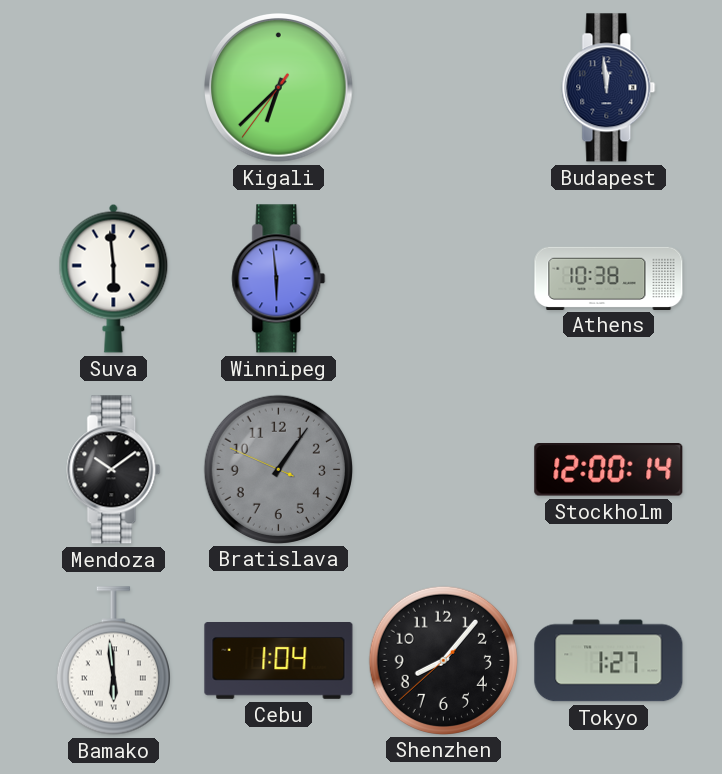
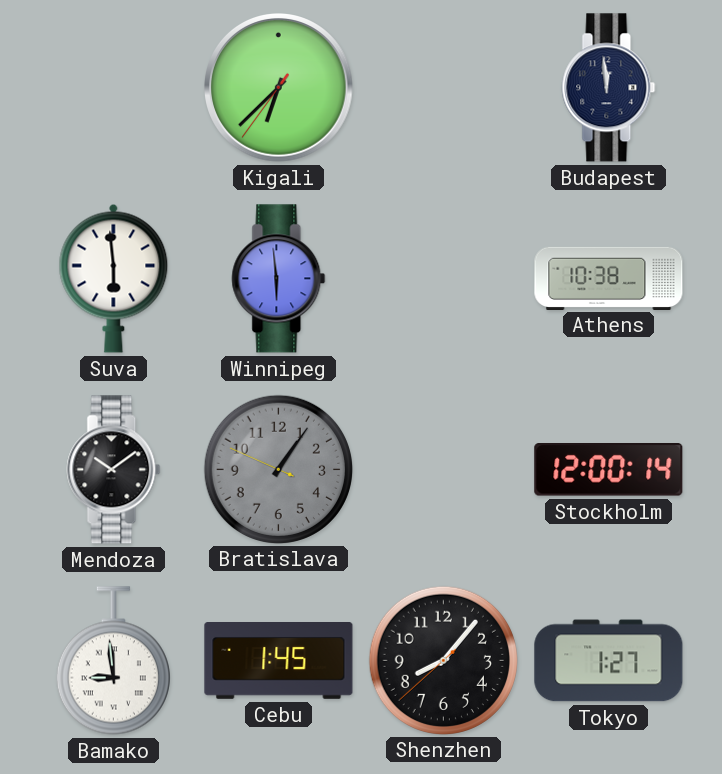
Bamako: 5:59 -> 8:59
Cebu: 1:04 -> 1:45
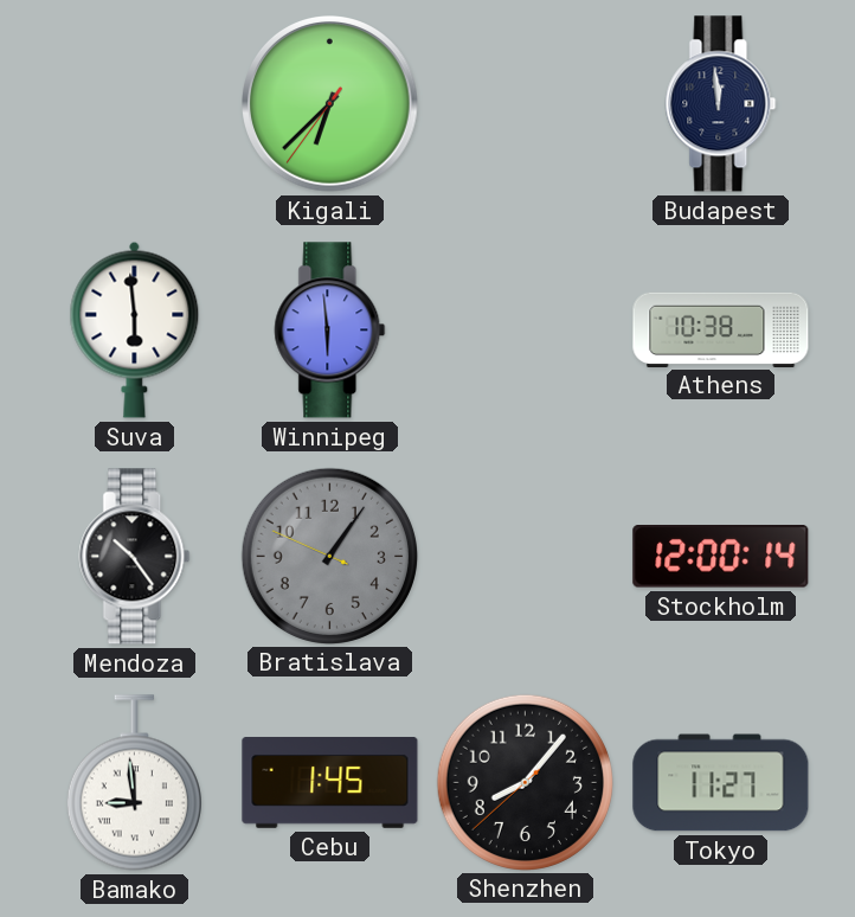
Mendoza: 10:09 -> 10:24
Tokyo: 1:27 -> 11:27
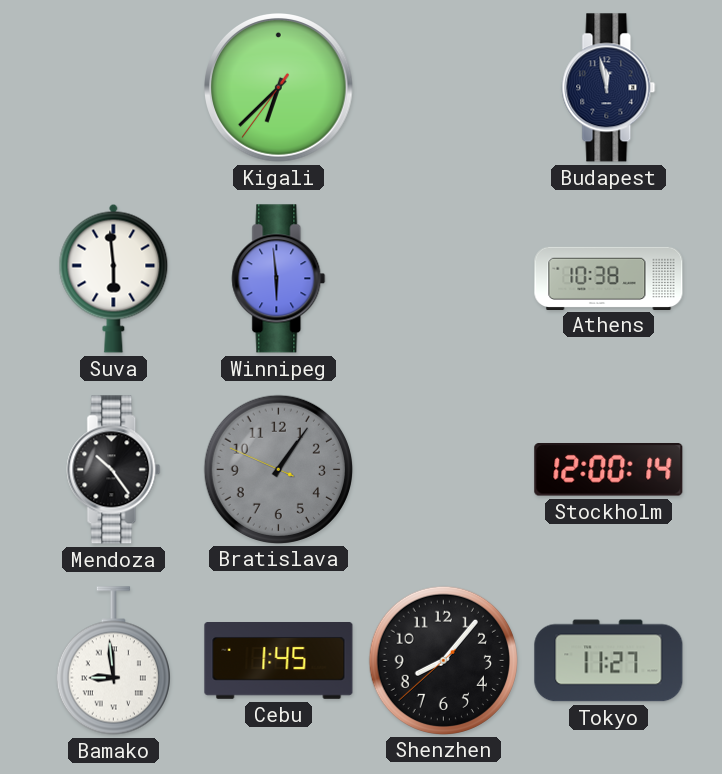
Budapest: 11:59 -> 11:58
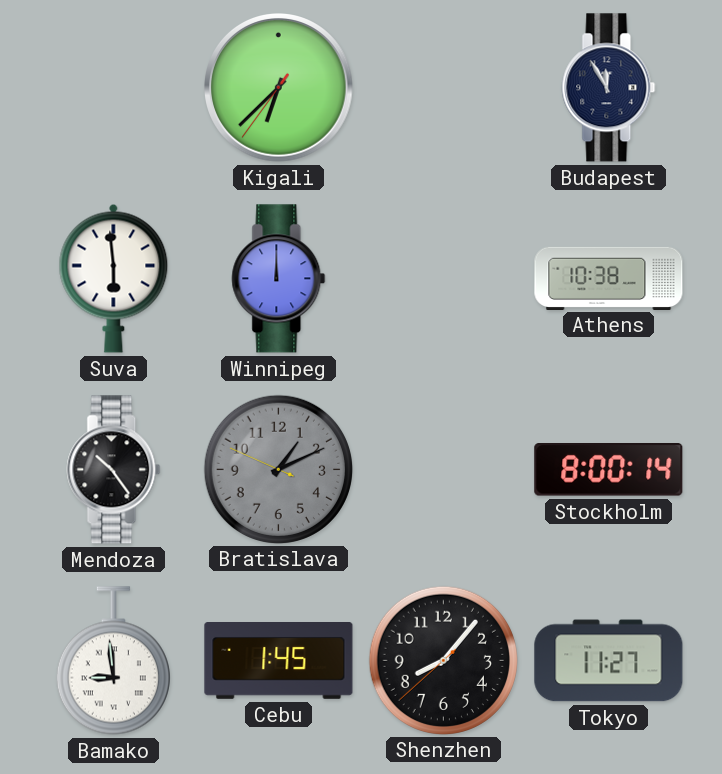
Budapest: 11:58 -> 11:55
Winnipeg: 5:59 -> 12:00
Bratislava: 1:05 -> 1:10
Stockholm: 12:00 -> 8:00
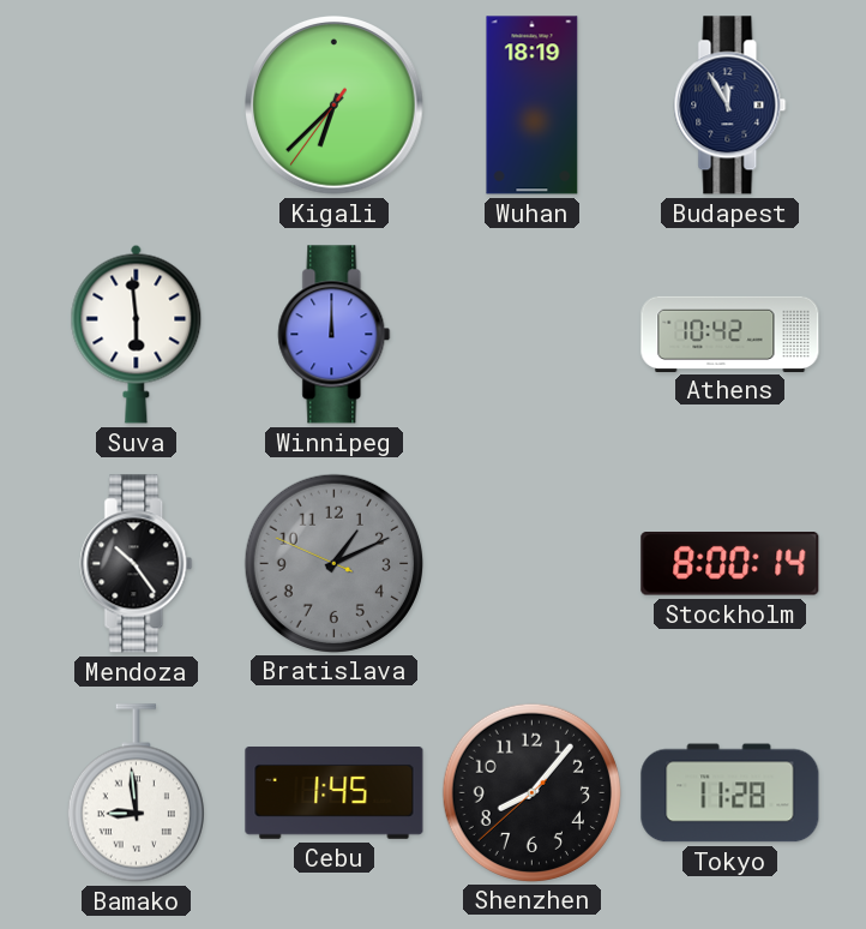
Wuhan: none -> 18:19
Athens: 10:38 -> 10:42
Tokyo: 11:27 -> 11:28
